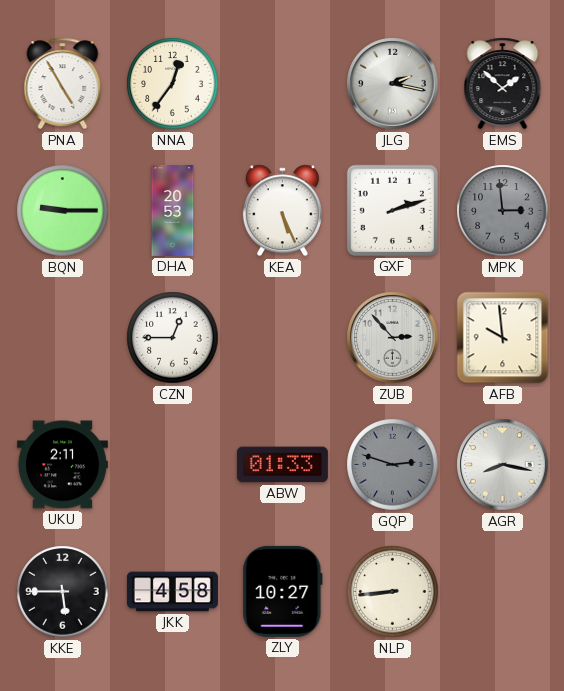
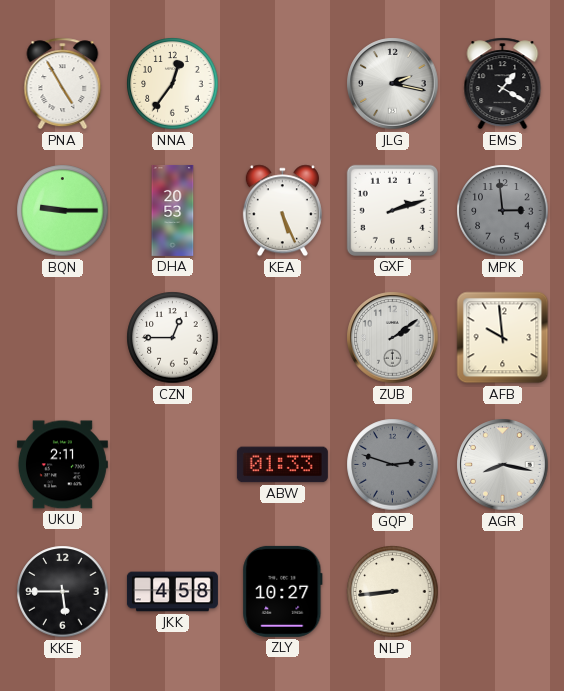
EMS: 1:52 -> 1:20
ZUB: 2:53 -> 2:09
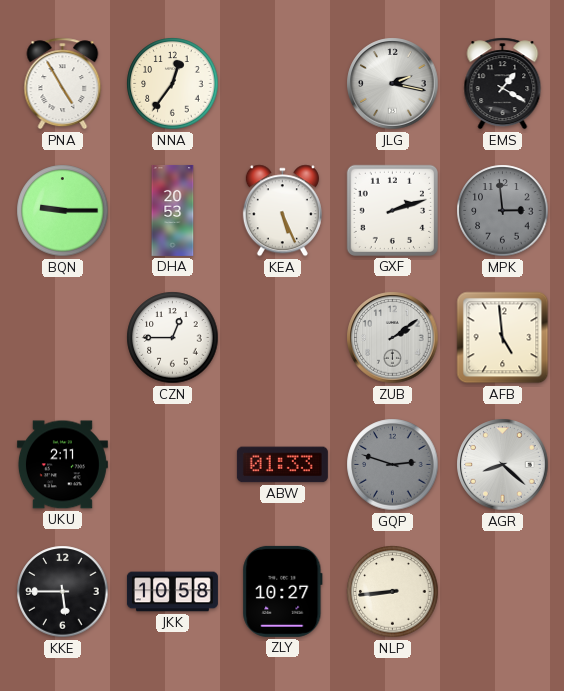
AFB: 9:59 -> 4:59
AGR: 8:17 -> 8:22
JKK: 4:58 -> 10:58
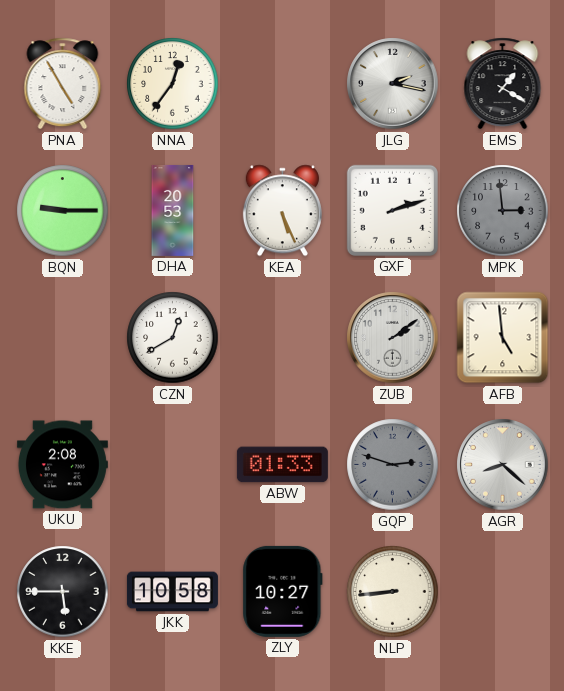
CZN: 12:45 -> 12:40
UKU: 2:11 -> 2:08
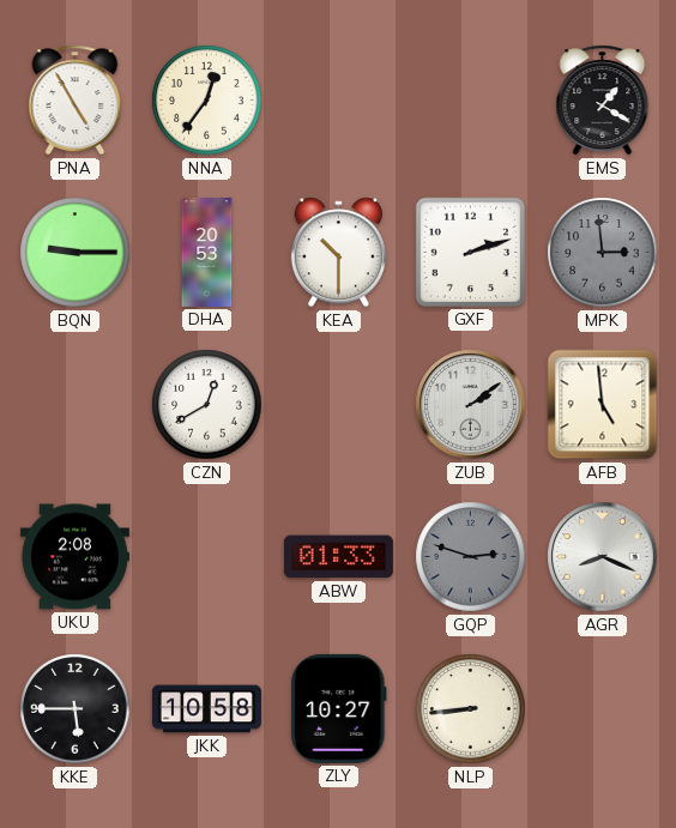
JLG: 2:17 -> none
KEA: 5:26 -> 10:30
AGR: 8:22 -> 8:19
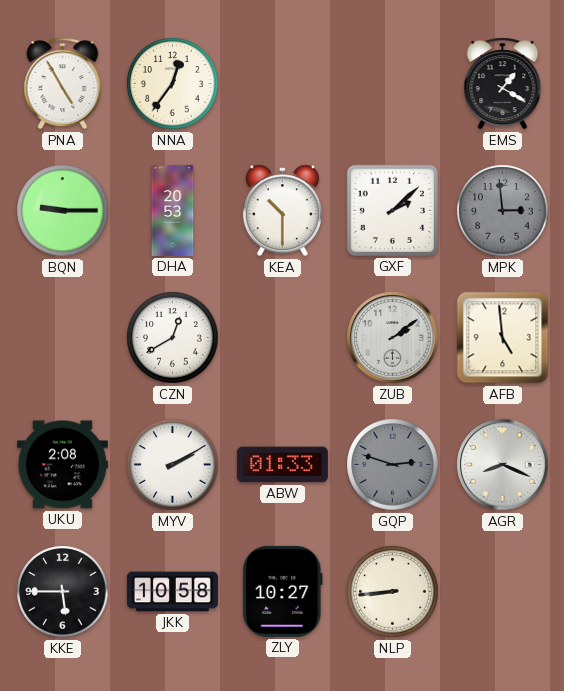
GXF: 2:12 -> 2:08
MYV: none -> 2:10
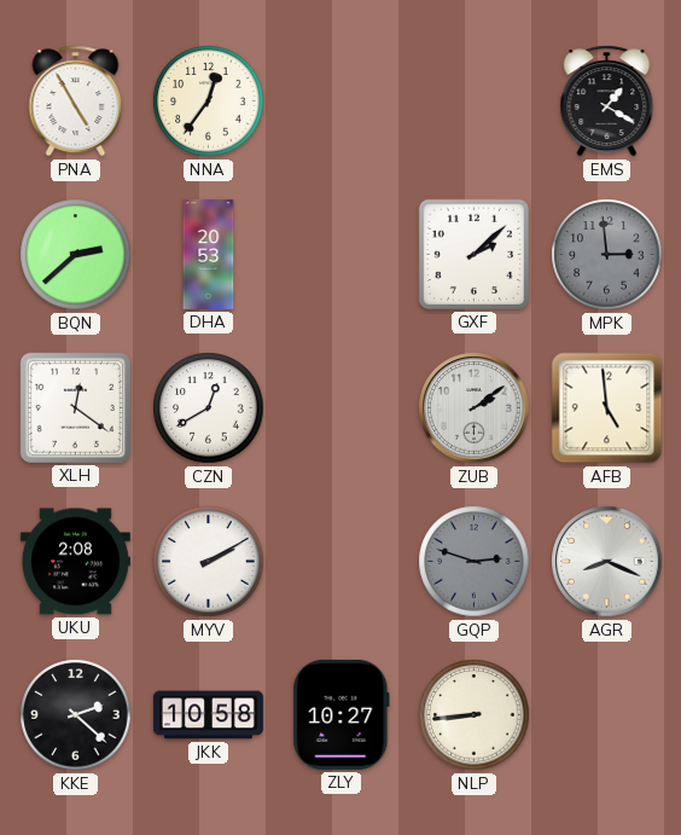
BQN: 9:15 -> 2:38
KEA: 10:30 -> none
XLH: none -> 12:21
ABW: 01:33 -> none
KKE: 5:45 -> 2:22
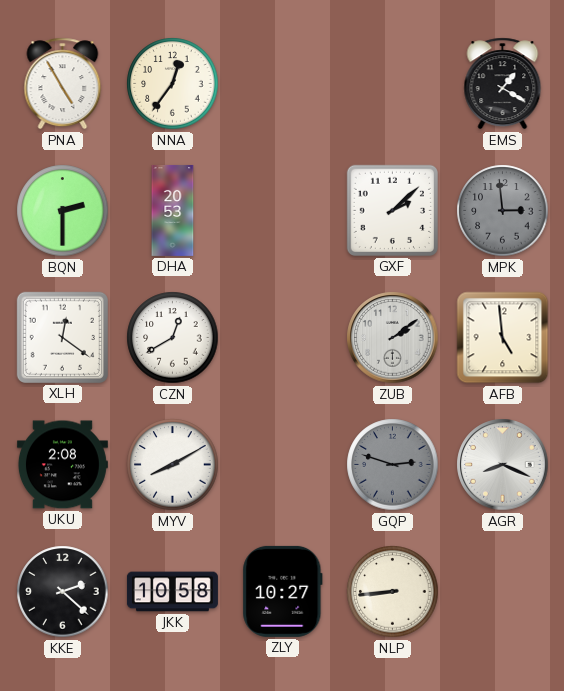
BQN: 2:38 -> 2:30
MYV: 2:10 -> 8:10
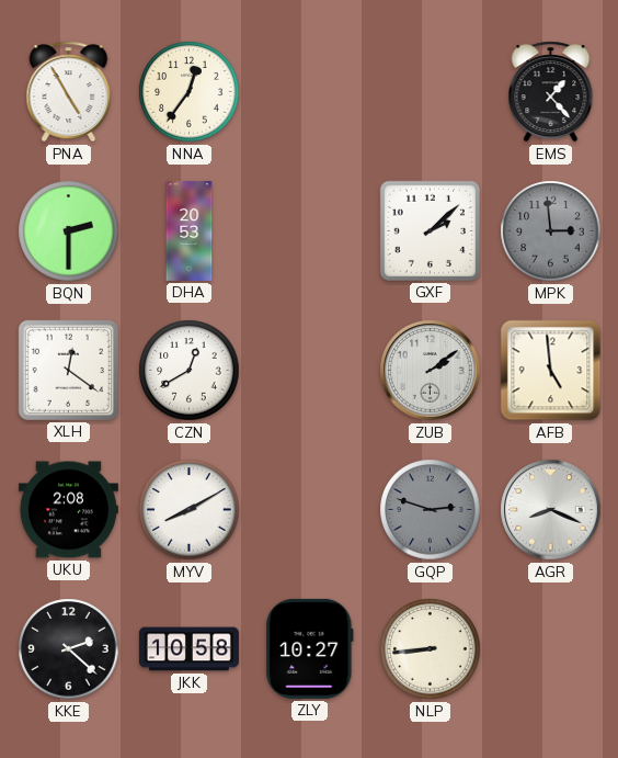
EMS: 1:20 -> 1:23
